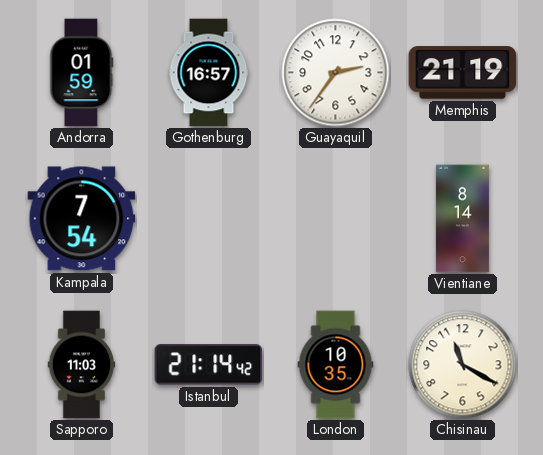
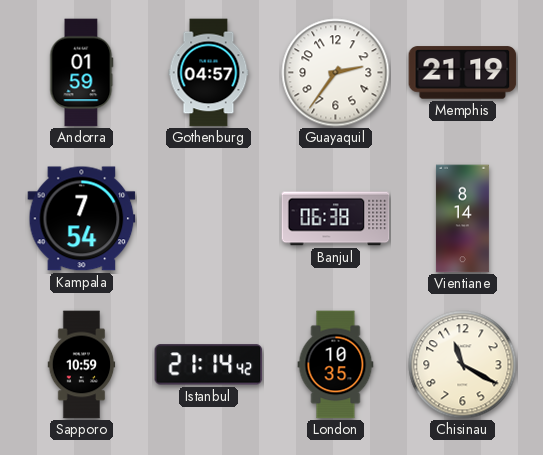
Gothenburg: 16:57 -> 04:57
Banjul: none -> 06:38
Sapporo: 11:03 -> 10:59
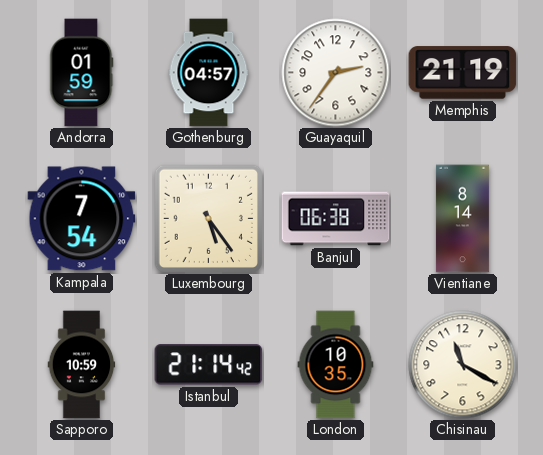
Luxembourg: none -> 5:24
